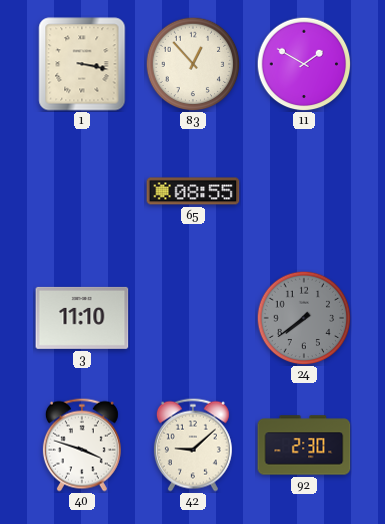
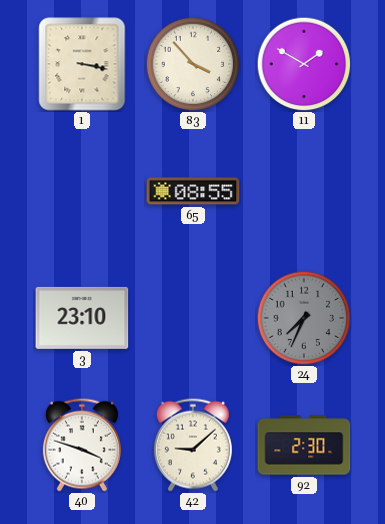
83: 12:53 -> 3:53
3: 11:10 -> 23:10
24: 7:39 -> 7:34
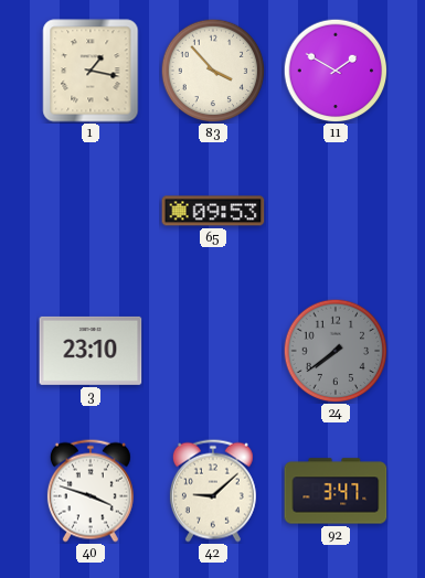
1: 3:17 -> 1:17
65: 08:55 -> 09:53
24: 7:34 -> 7:39
92: 2:30 -> 3:47
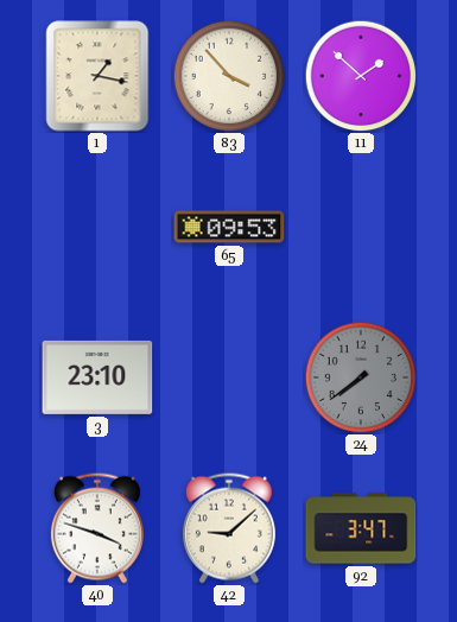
11: 1:50 -> 1:52
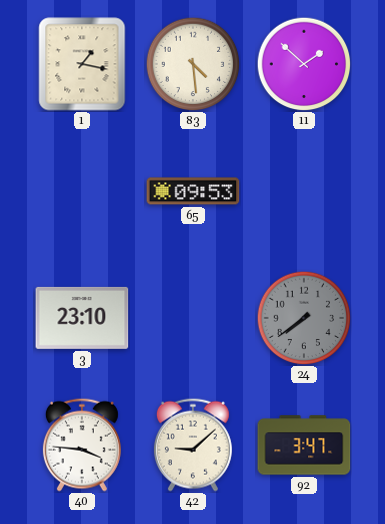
83: 3:53 -> 4:29
40: 3:48 -> 3:46
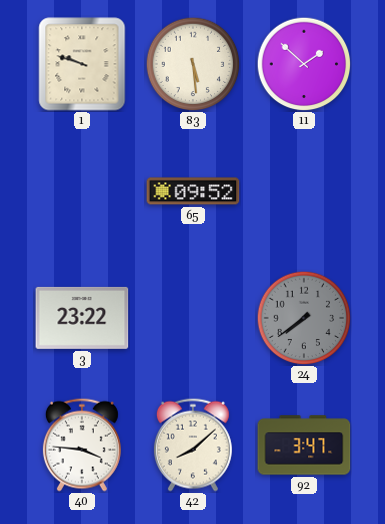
1: 1:17 -> 9:48
83: 4:29 -> 5:29
65: 09:53 -> 09:52
3: 23:10 -> 23:22
42: 9:08 -> 8:08
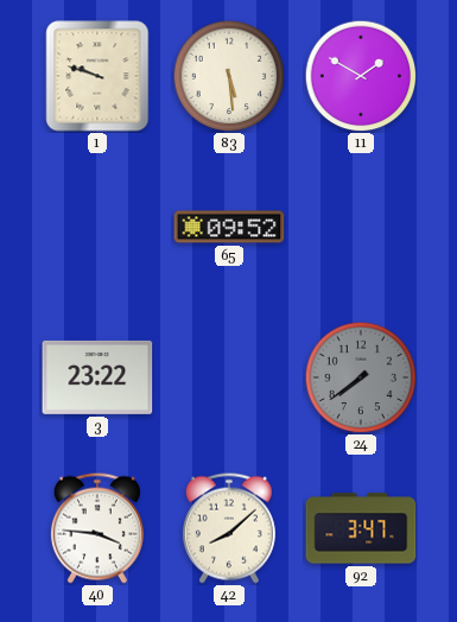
11: 1:52 -> 1:50
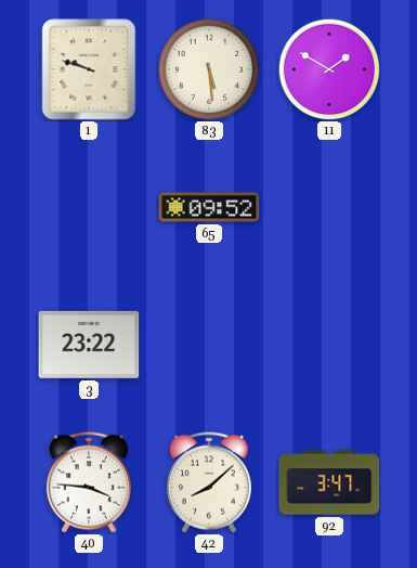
24: 7:39 -> none
